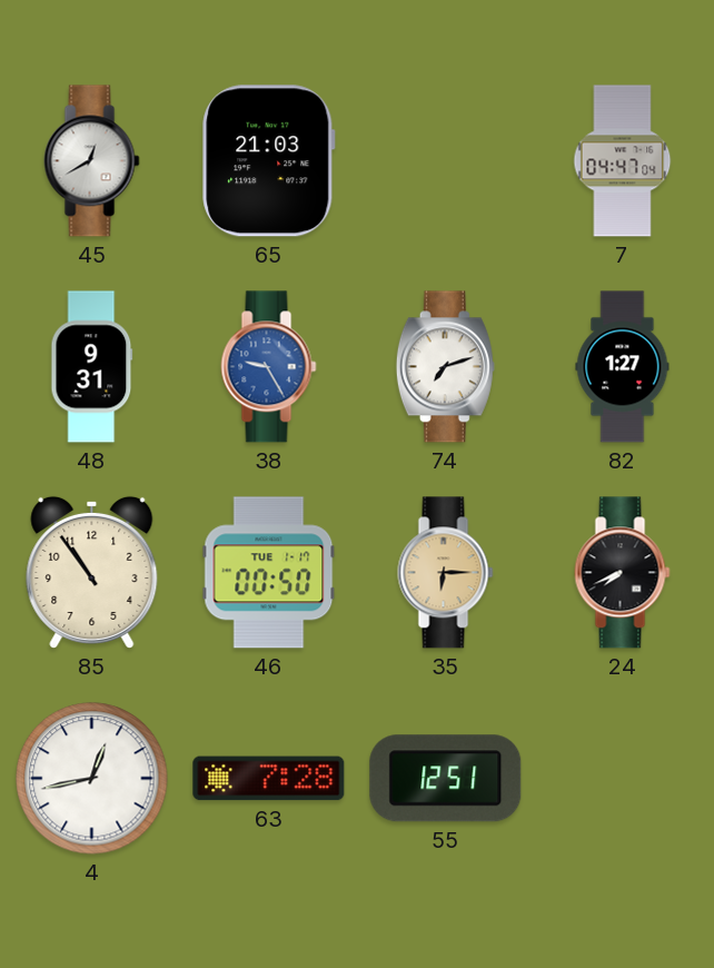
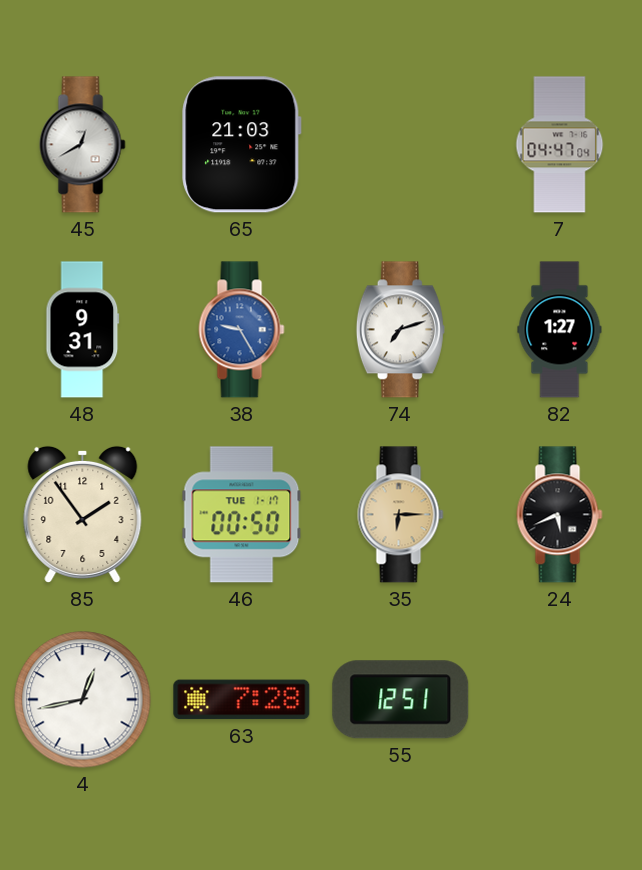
85: 10:54 -> 1:54
24: 7:41 -> 5:41
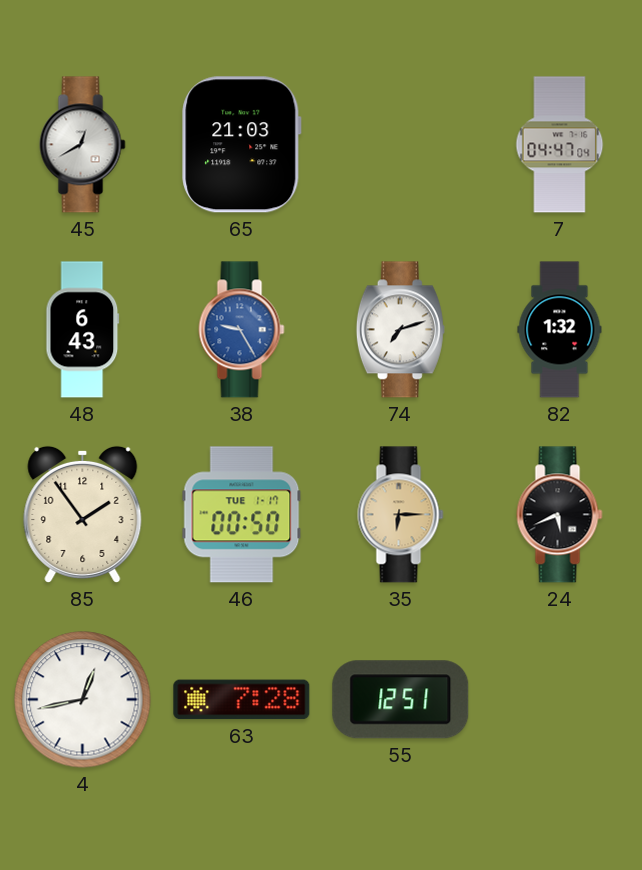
48: 9:31 -> 6:43
82: 1:27 -> 1:32
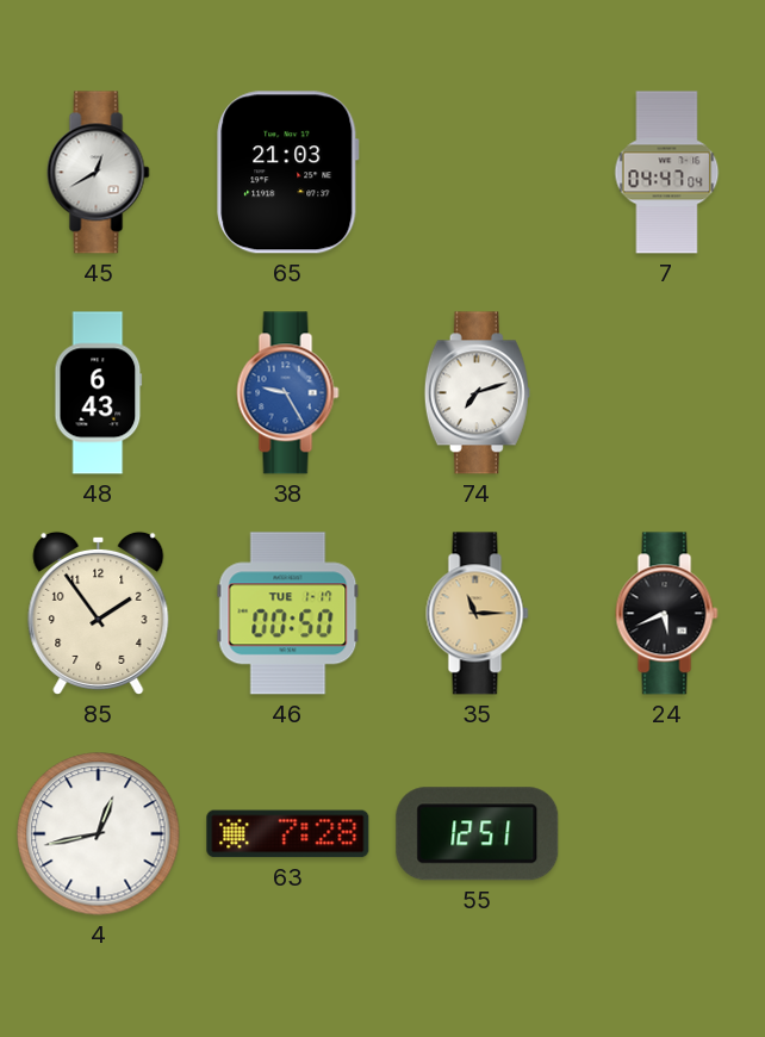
82: 1:32 -> none
35: 6:15 -> 11:15
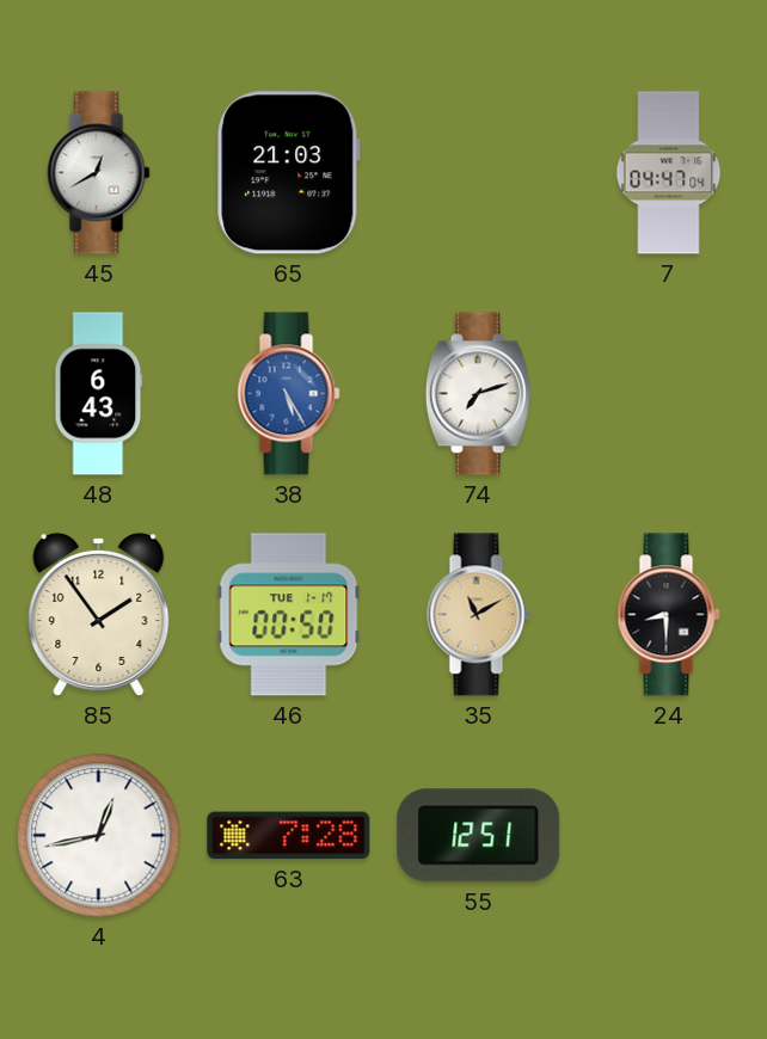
38: 9:25 -> 5:25
35: 11:15 -> 11:10
24: 5:41 -> 8:30
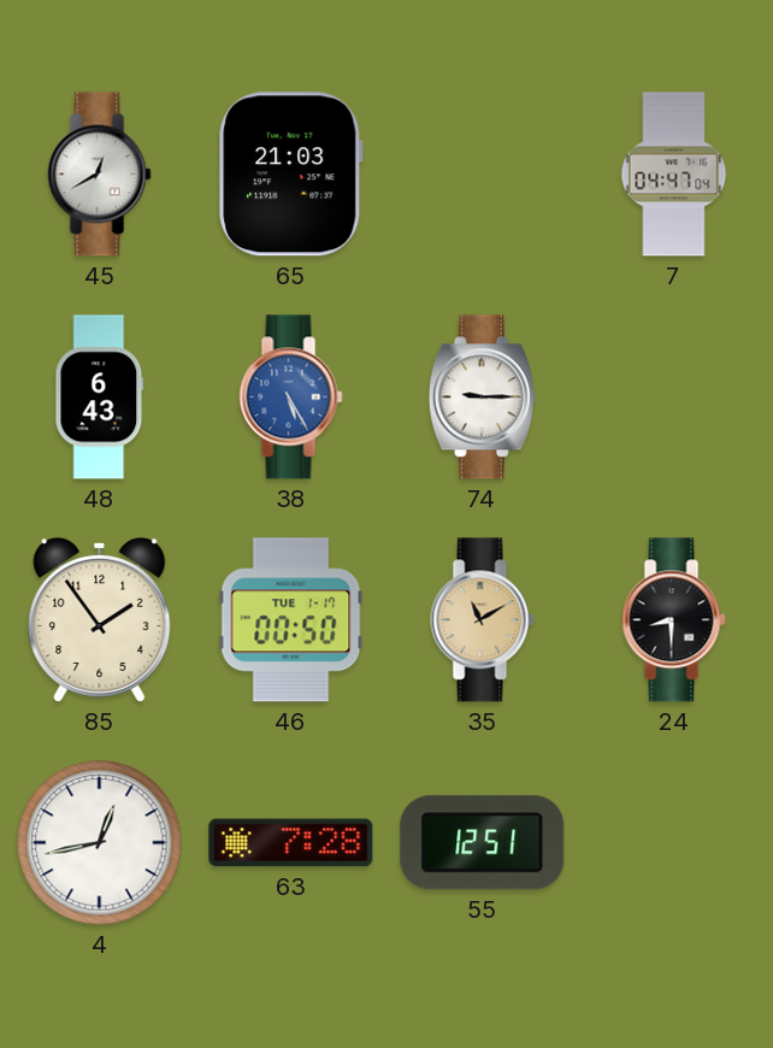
74: 7:12 -> 9:15
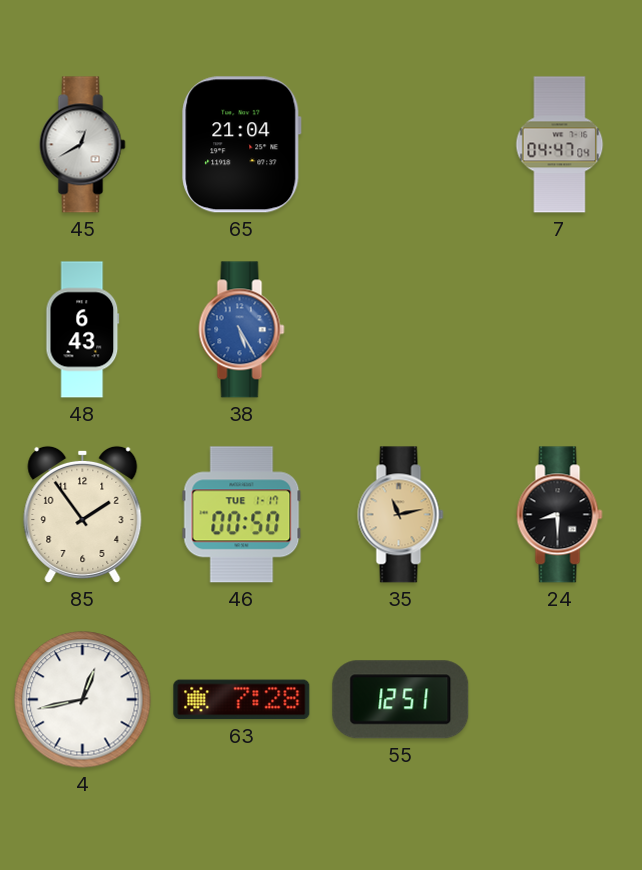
65: 21:03 -> 21:04
74: 9:15 -> none
35: 11:10 -> 11:13
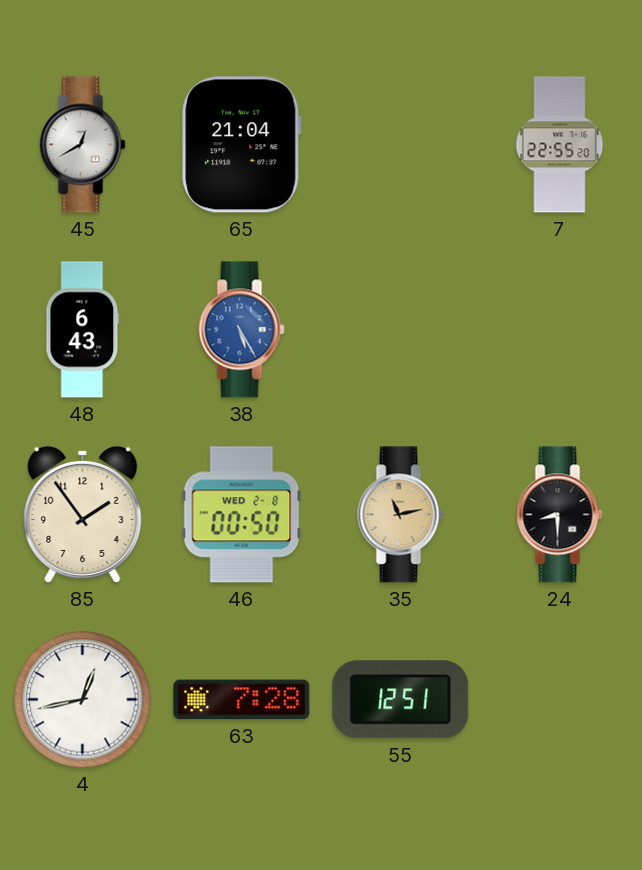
7: 04:47 -> 22:55
46 date: TUE 1-17 -> WED 2-8
